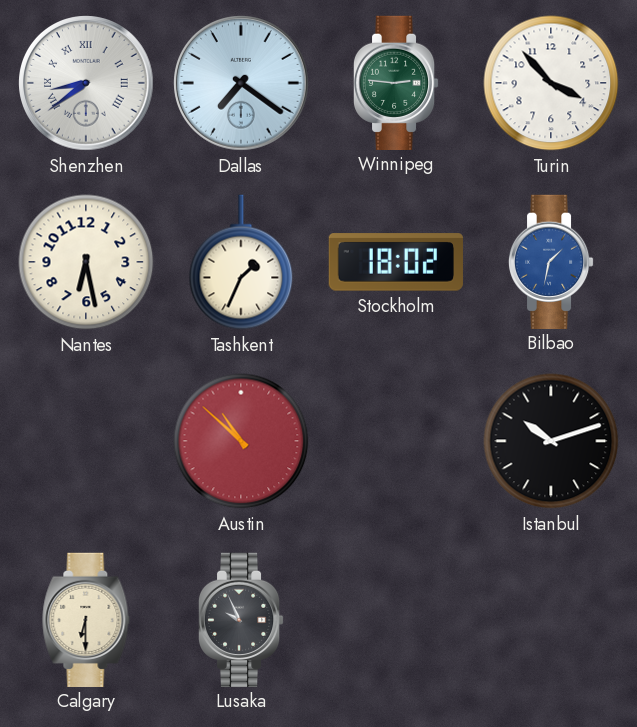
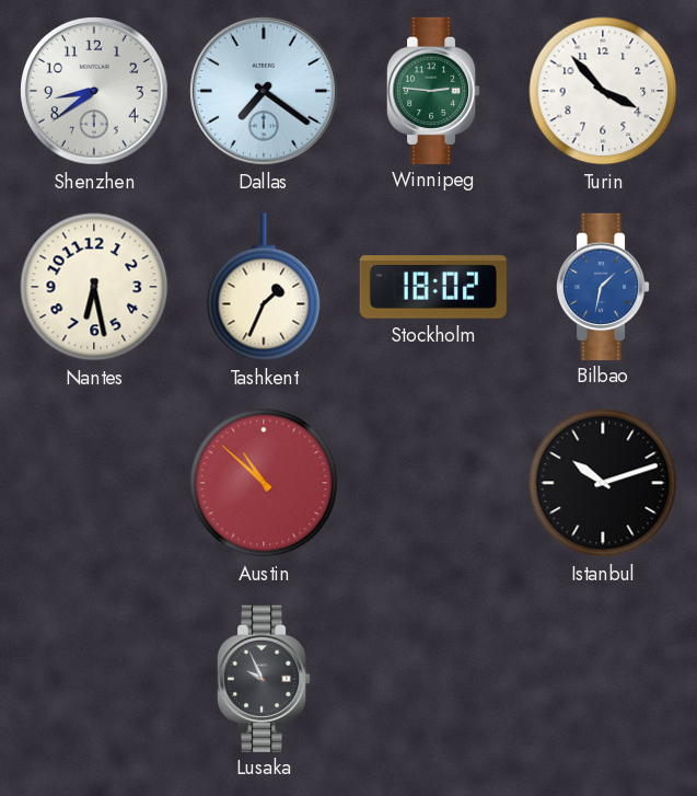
Shenzhen numerals: Roman -> Arabic
Calgary: 6:30 -> none
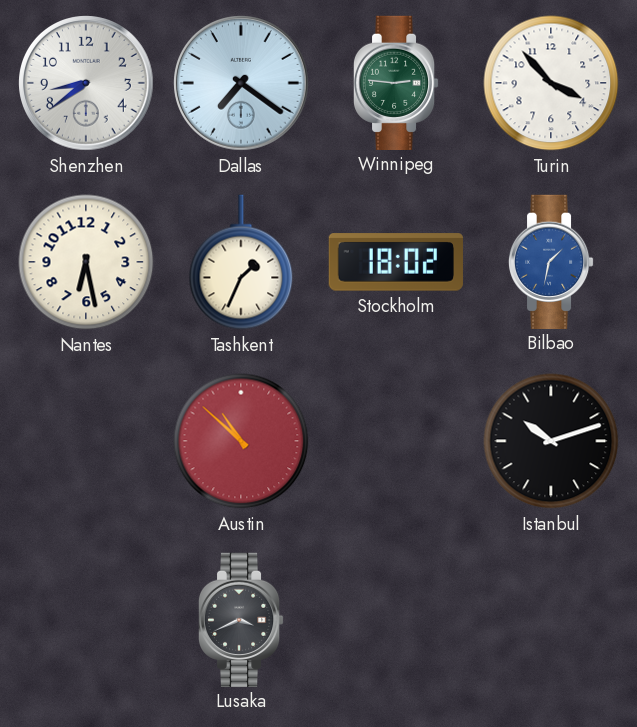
Lusaka: 9:56 -> 3:41
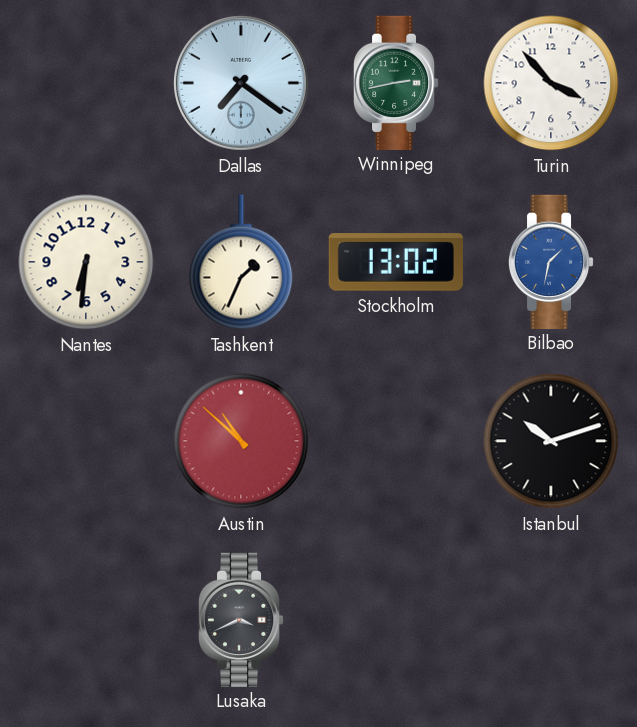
Shenzhen: 8:39 -> none
Winnipeg: 2:46 -> 2:43
Nantes: 6:28 -> 6:31
Stockholm: 18:02 -> 13:02
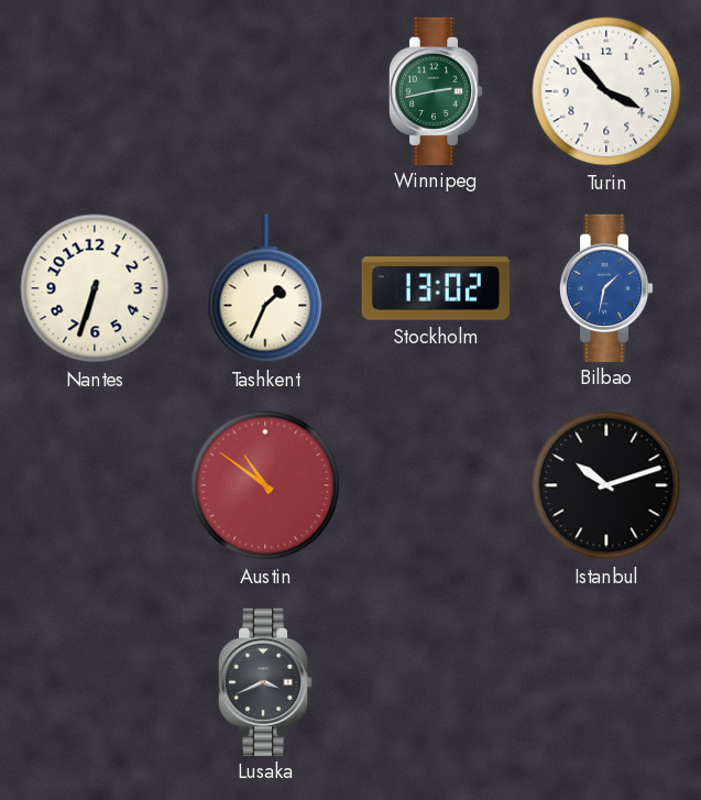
Dallas: 7:21 -> none
Nantes: 6:31 -> 6:33
Austin: 10:52 -> 10:51
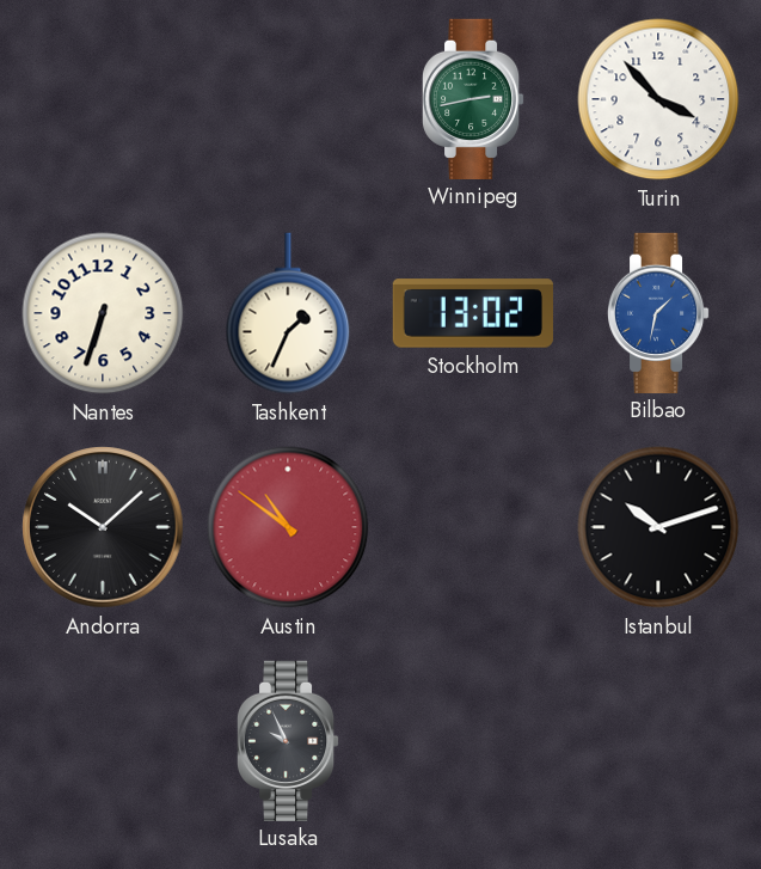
Andorra: none -> 10:08
Lusaka: 3:41 -> 9:56
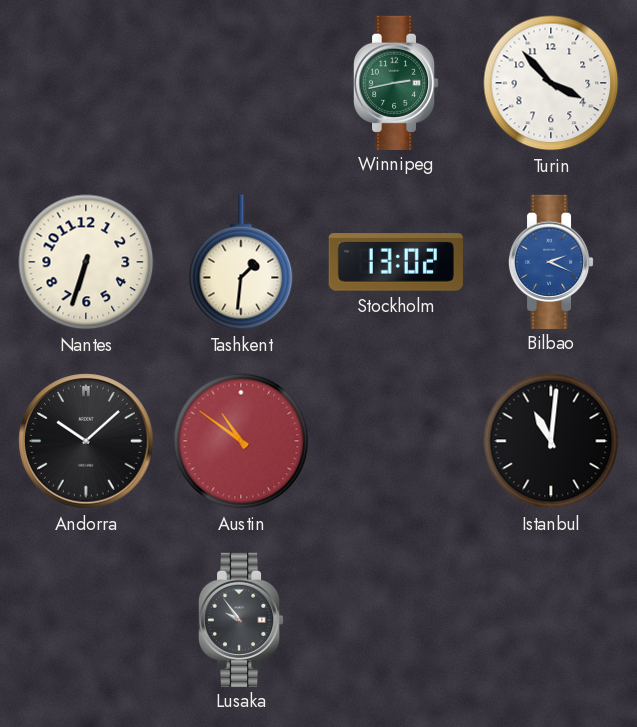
Tashkent: 1:34 -> 1:31
Bilbao: 1:32 -> 2:19
Istanbul: 10:12 -> 11:01
Lusaka: 9:56 -> 9:54
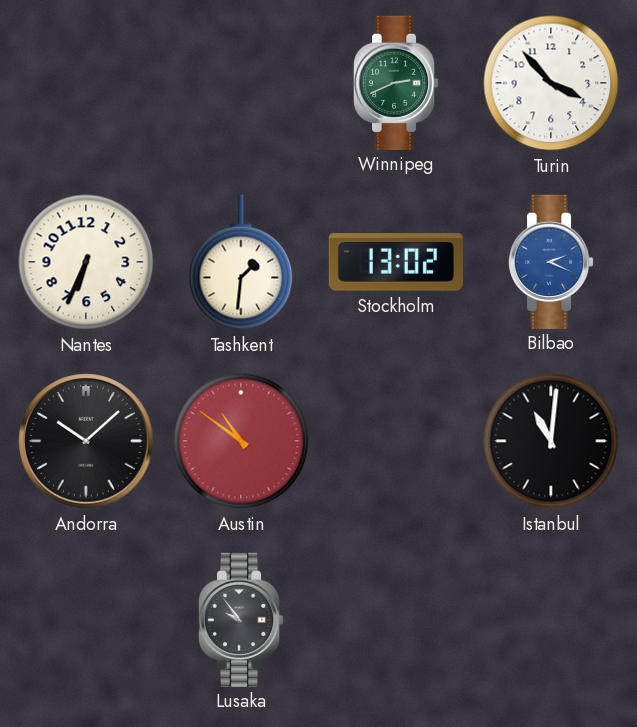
Winnipeg: 2:43 -> 2:41
Nantes: 6:33 -> 6:34
